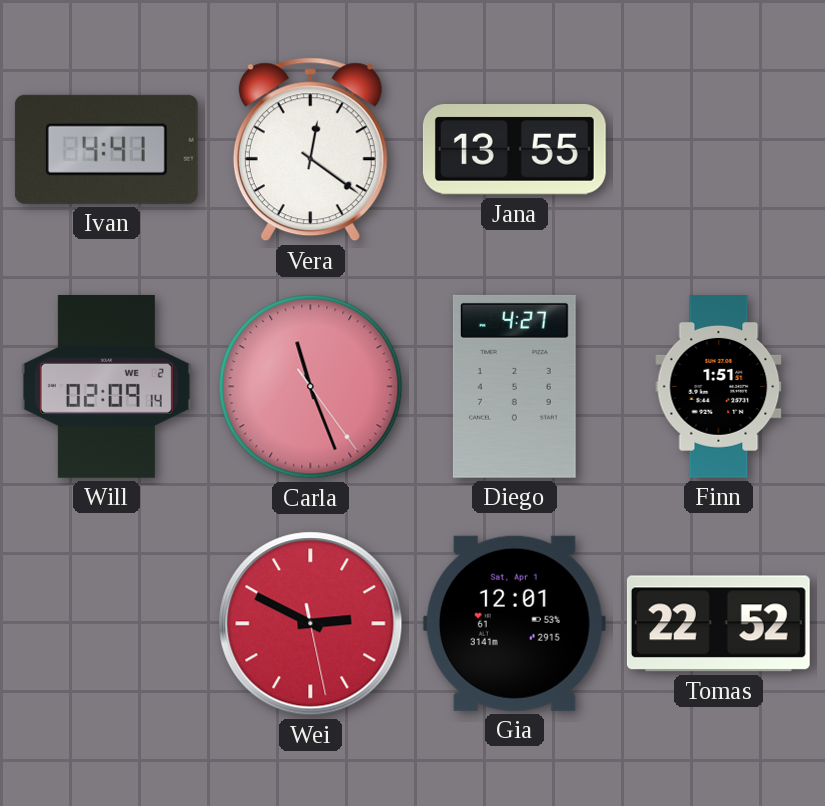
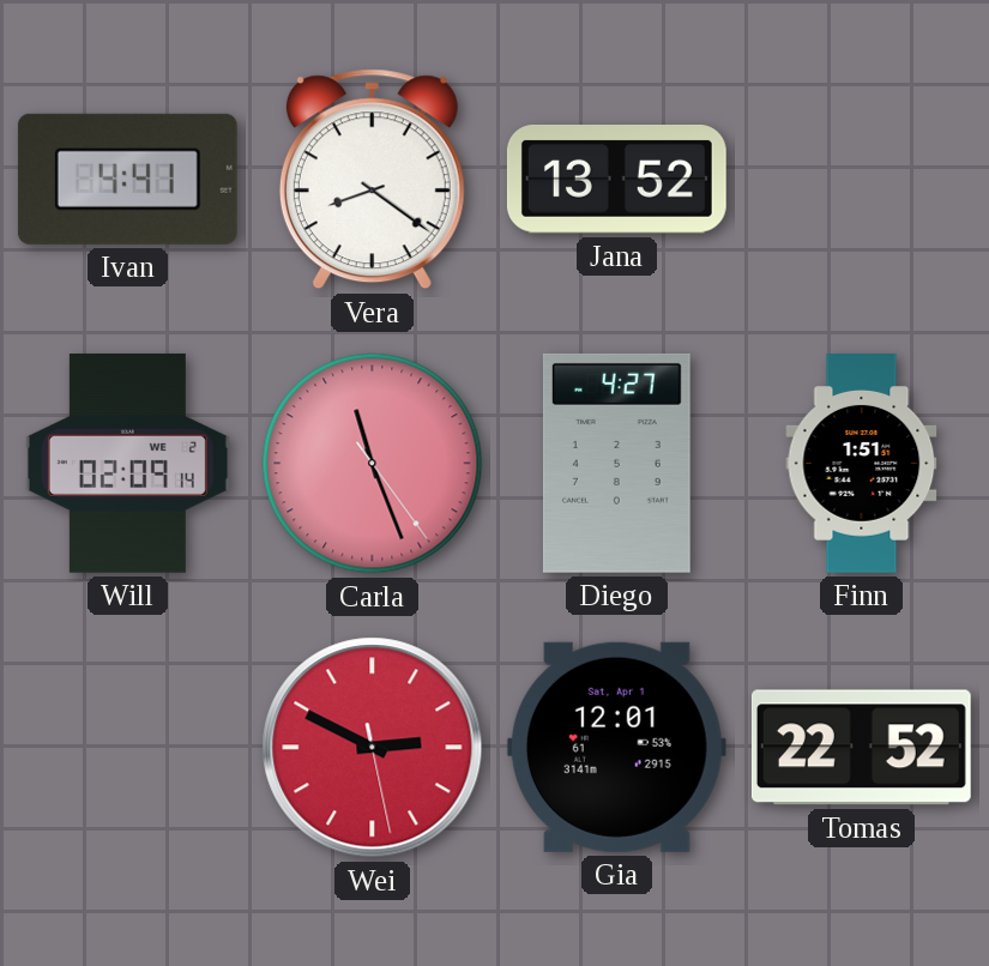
Vera: 12:21 -> 8:21
Jana: 13:55 -> 13:52
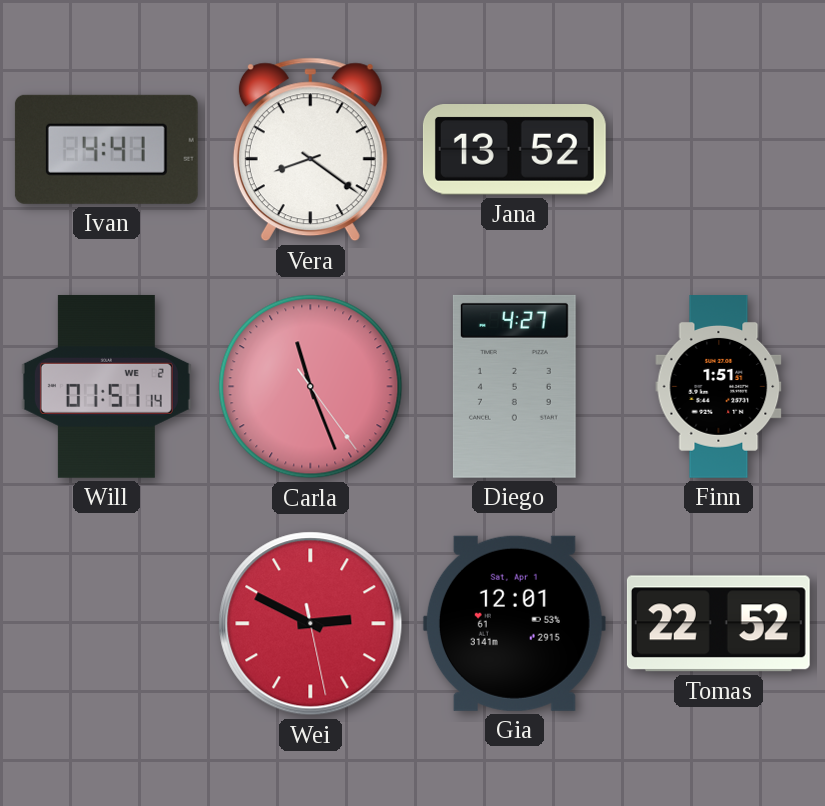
Will: 02:09 -> 01:51
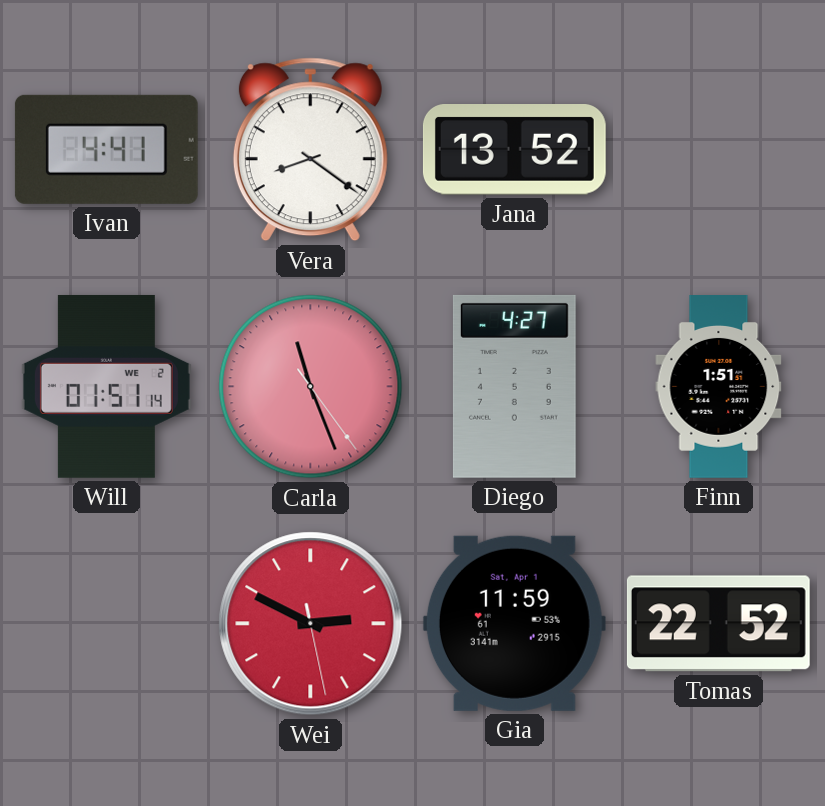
Gia: 12:01 -> 11:59
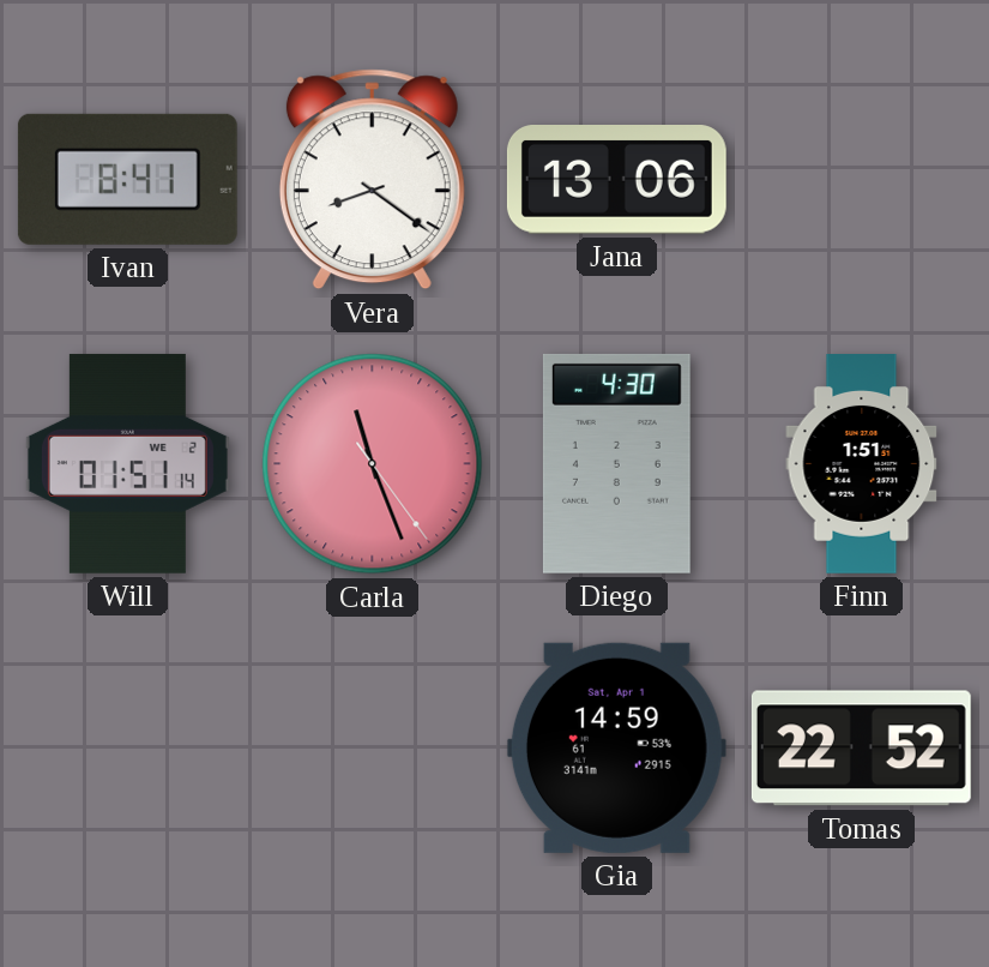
Ivan: 4:41 -> 8:41
Jana: 13:52 -> 13:06
Diego: 4:27 -> 4:30
Wei: 2:49 -> none
Gia: 11:59 -> 14:59
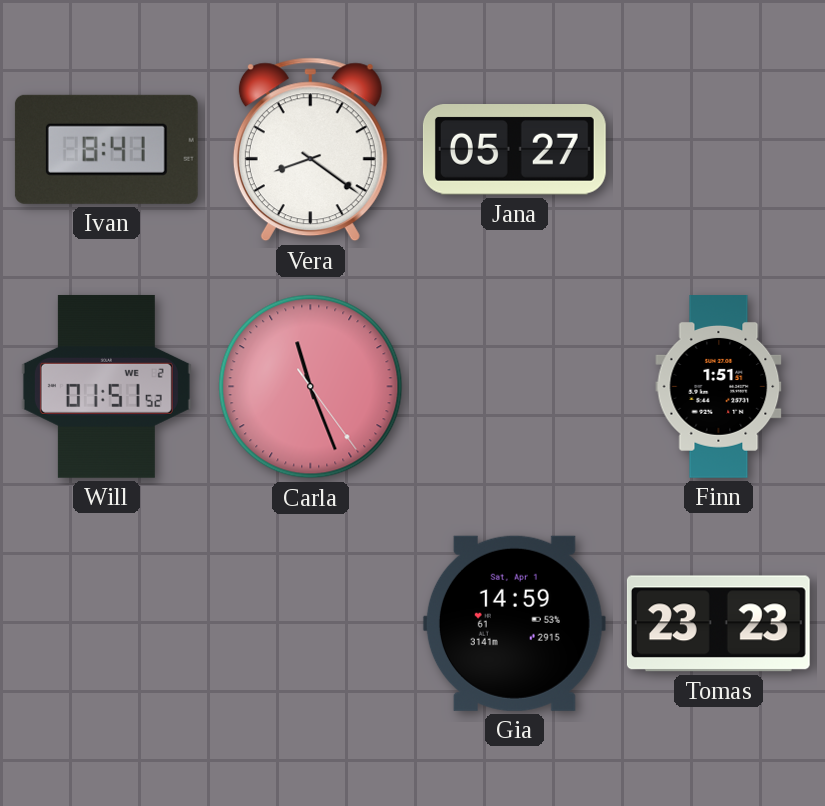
Jana: 13:06 -> 05:27
Will: 01:51:14 -> 01:51:52
Diego: 4:30 -> none
Tomas: 22:52 -> 23:23
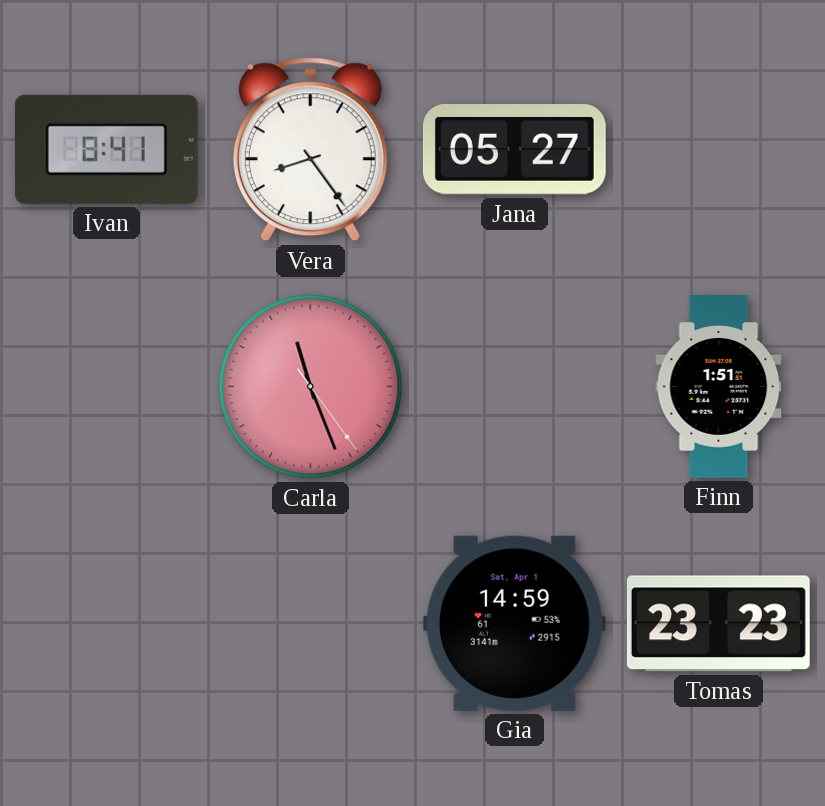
Vera: 8:21 -> 8:24
Will: 01:51 -> none
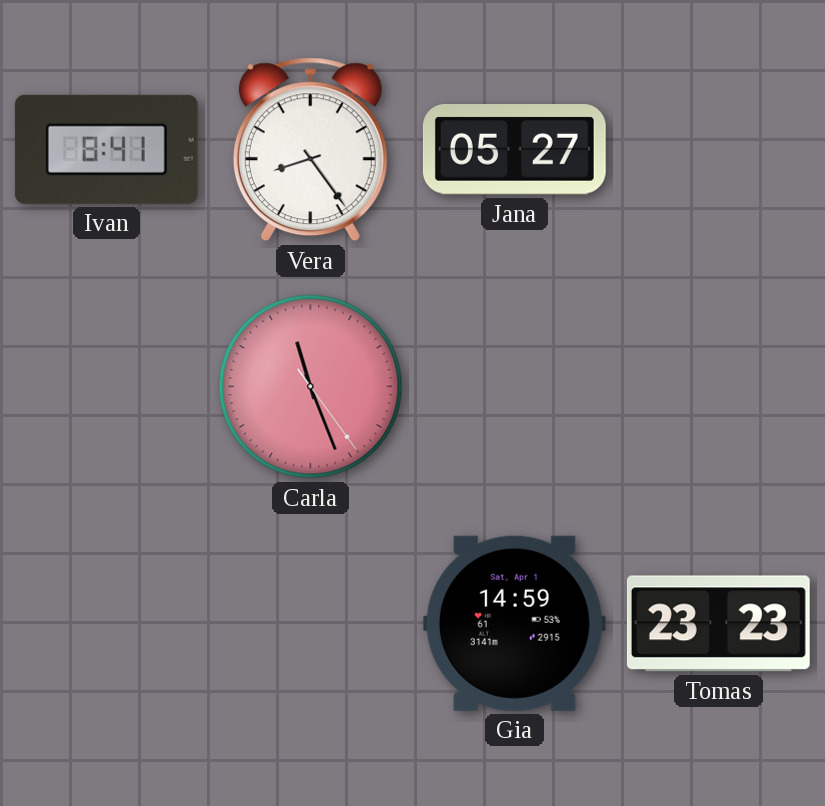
Finn: 1:51 -> none
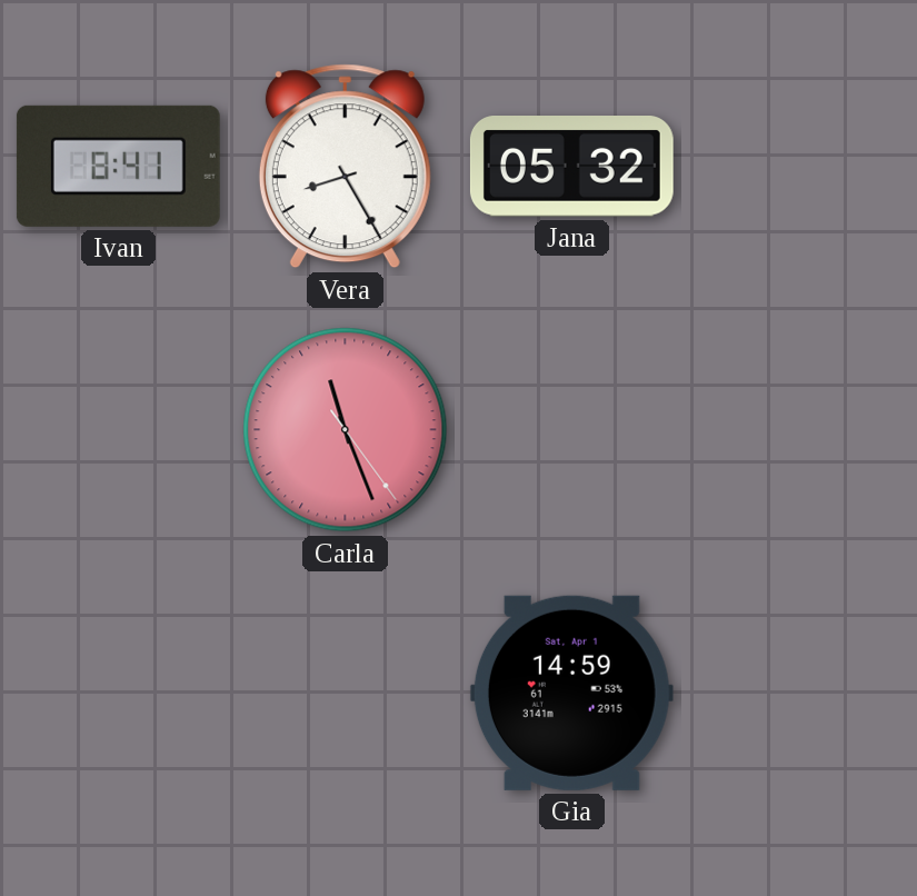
Vera: 8:24 -> 8:25
Jana: 05:27 -> 05:32
Tomas: 23:23 -> none
